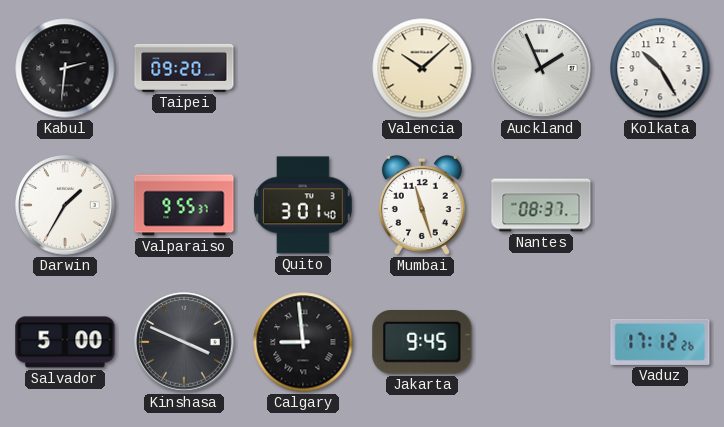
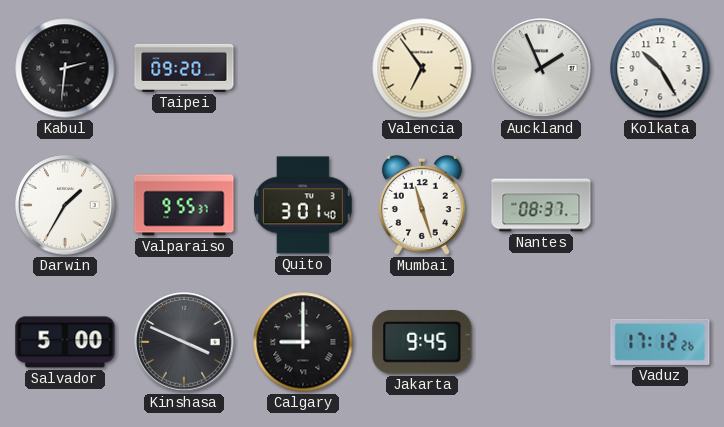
Valencia: 10:08 -> 6:54
Calgary: 8:59 -> 9:00
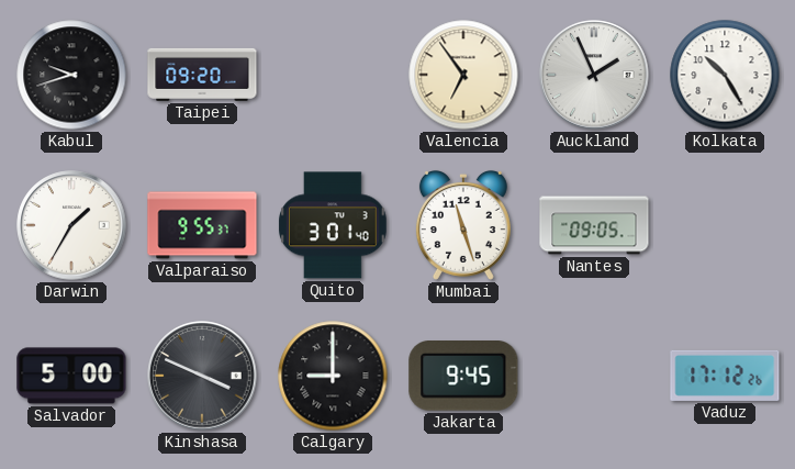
Kabul: 2:31 -> 9:42
Nantes: 08:37 -> 09:05
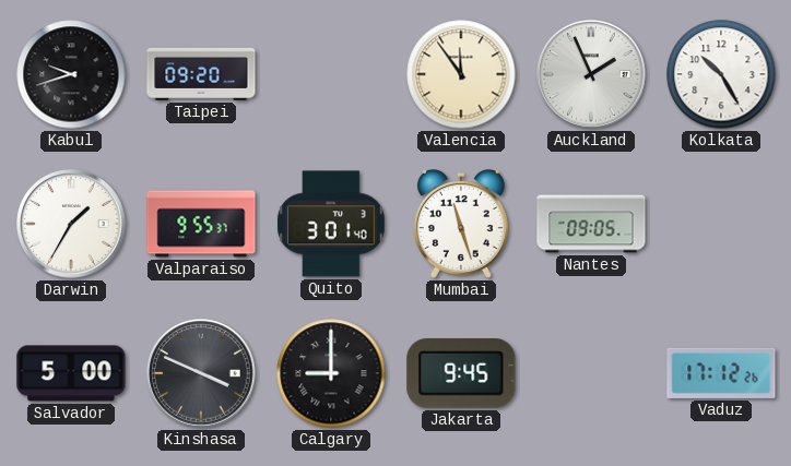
Valencia: 6:54 -> 11:54
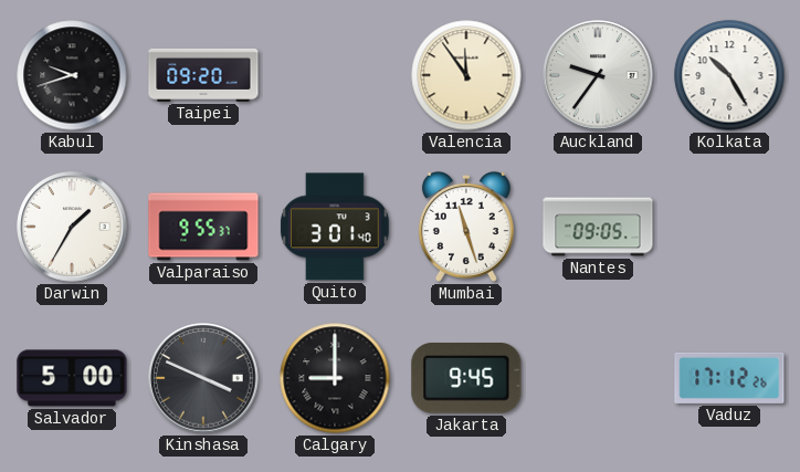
Auckland: 1:56 -> 9:36
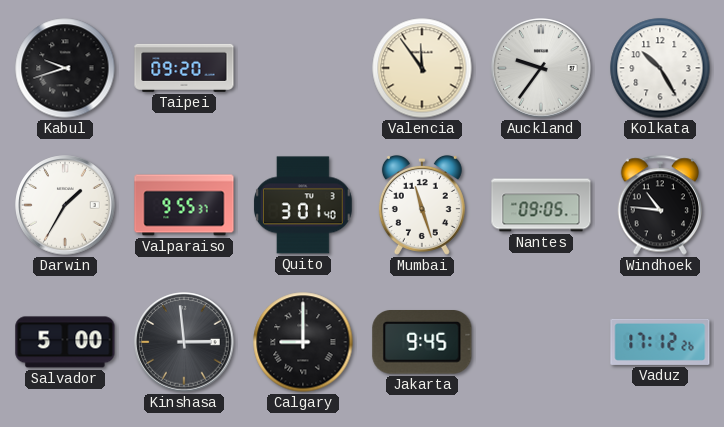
Windhoek: none -> 10:46
Kinshasa: 3:49 -> 2:59
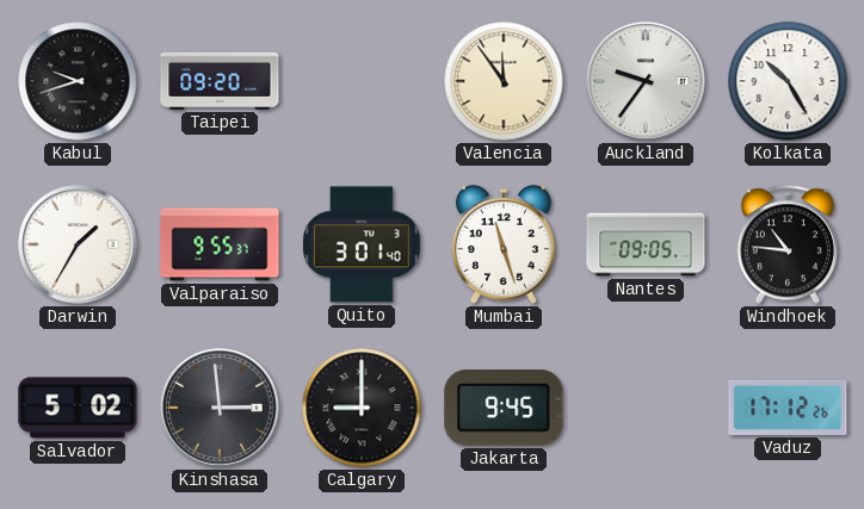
Salvador: 5:00 -> 5:02
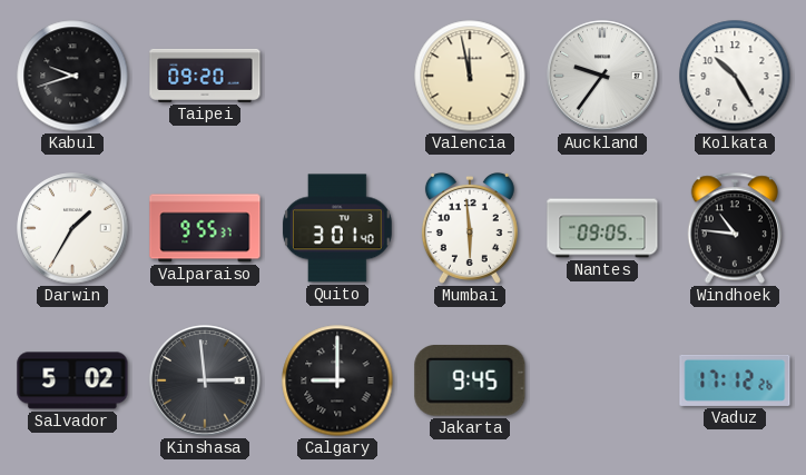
Valencia: 11:54 -> 11:58
Mumbai: 11:27 -> 5:59
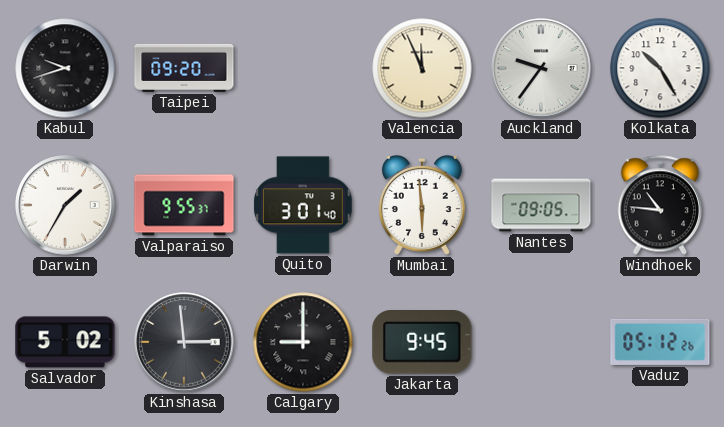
Valencia: 11:58 -> 11:56
Vaduz: 17:12 -> 05:12
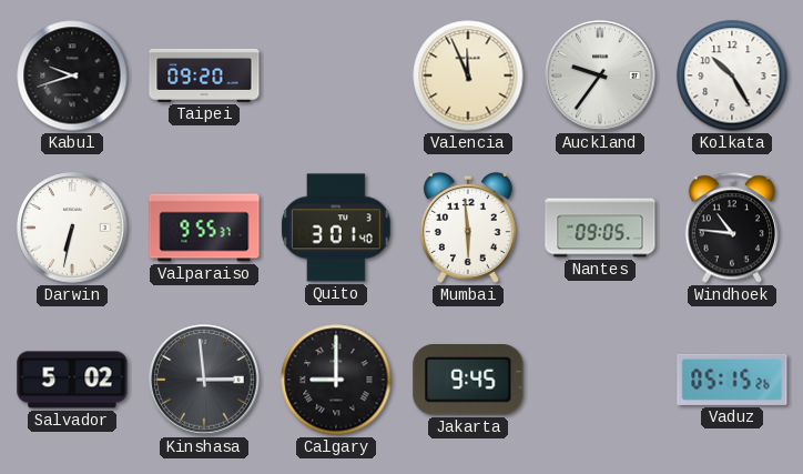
Darwin: 1:35 -> 6:32
Vaduz: 05:12 -> 05:15
